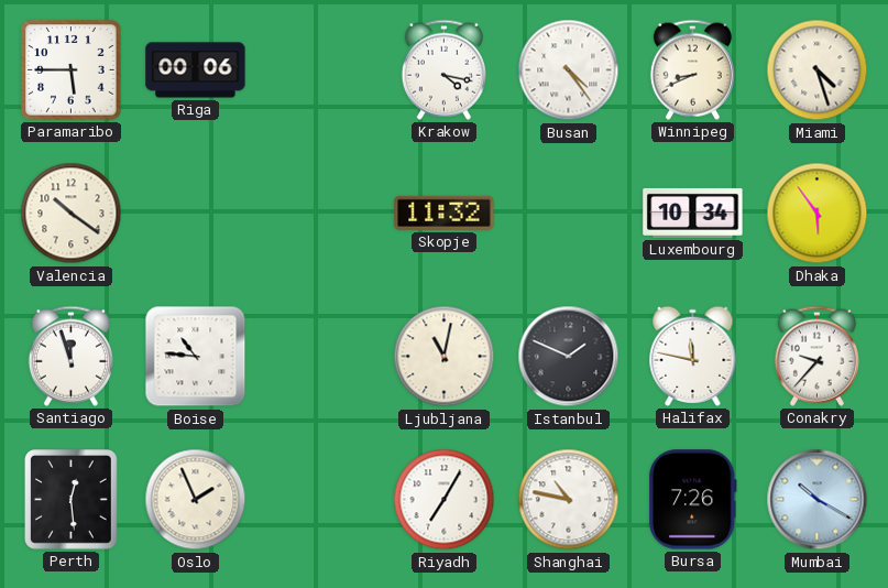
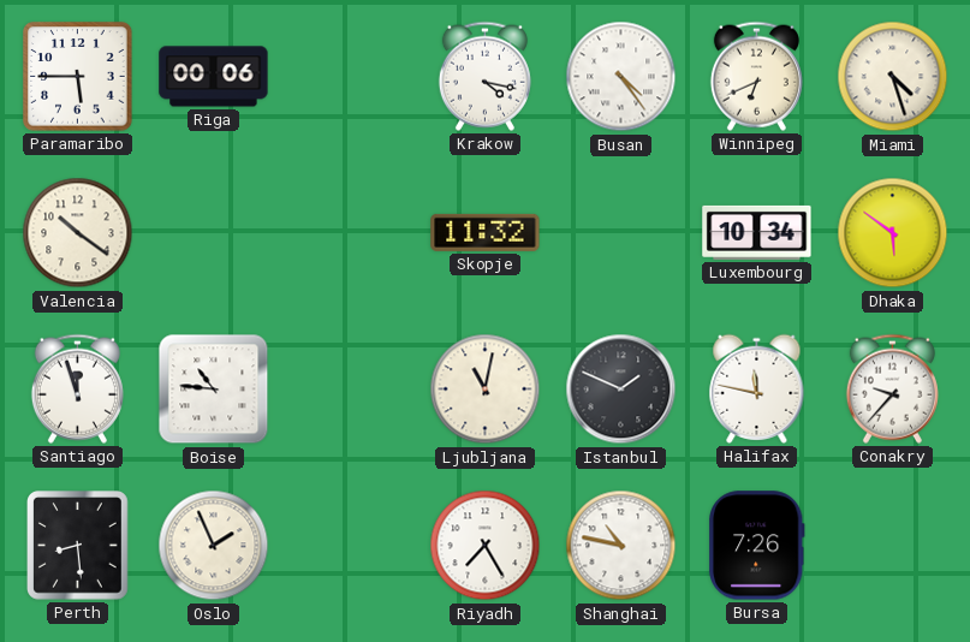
Winnipeg: 8:41 -> 6:41
Dhaka: 5:54 -> 5:51
Perth: 12:29 -> 8:29
Riyadh: 7:05 -> 7:25
Mumbai: 10:20 -> none
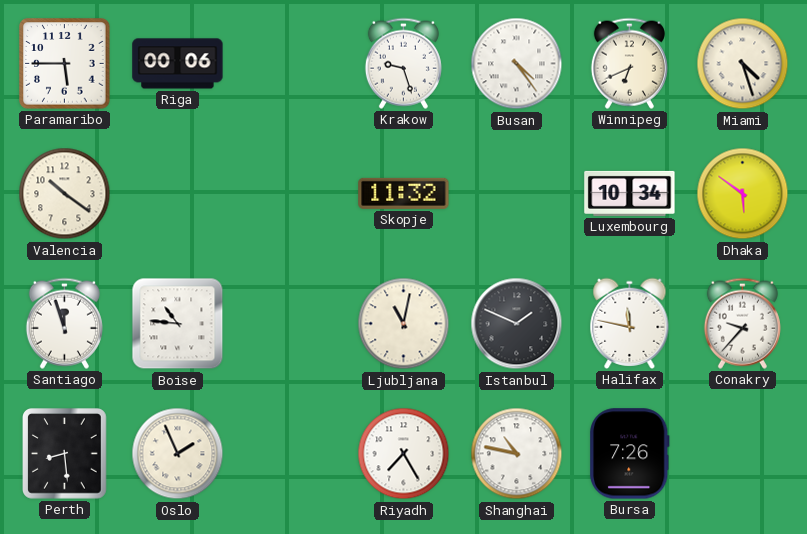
Krakow: 4:17 -> 9:27
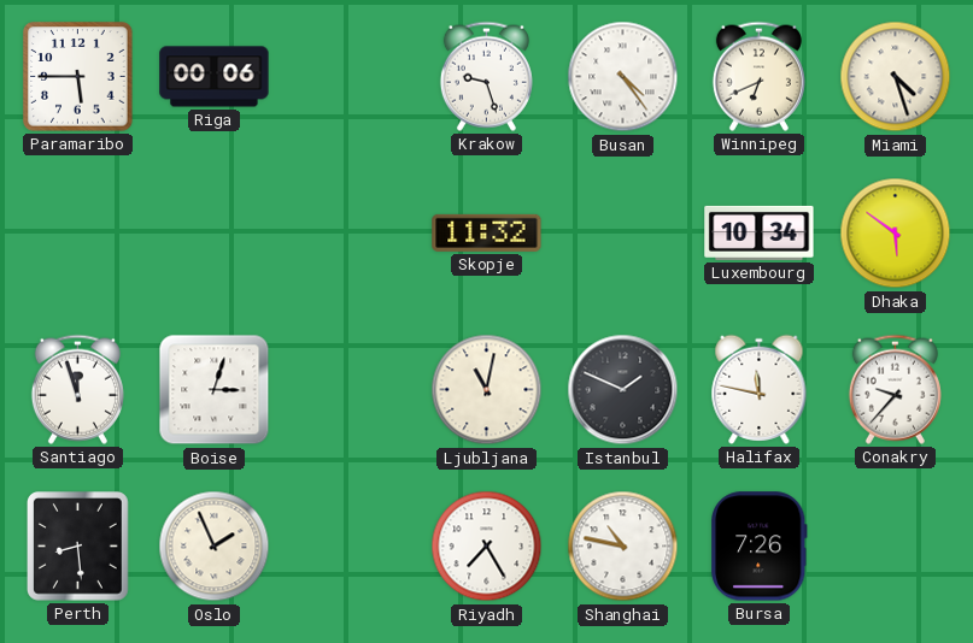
Valencia: 10:21 -> none
Boise: 10:46 -> 3:03
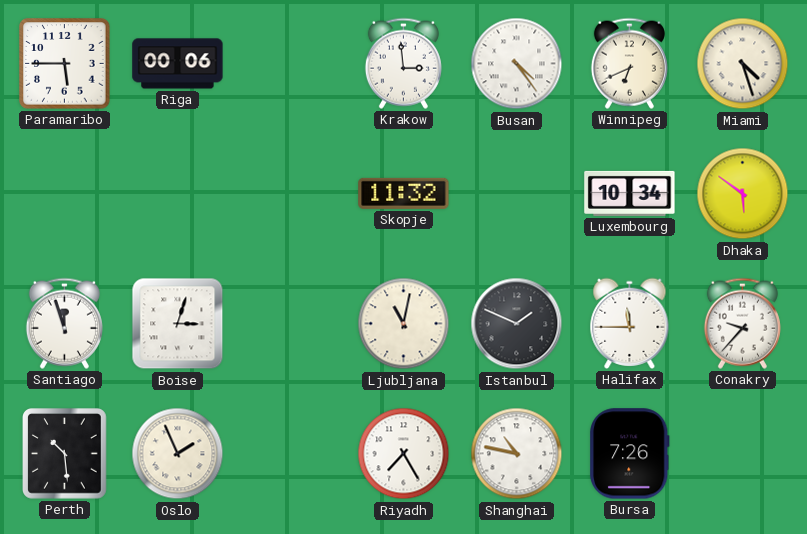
Krakow: 9:27 -> 2:59
Halifax: 11:47 -> 11:45
Perth: 8:29 -> 10:29
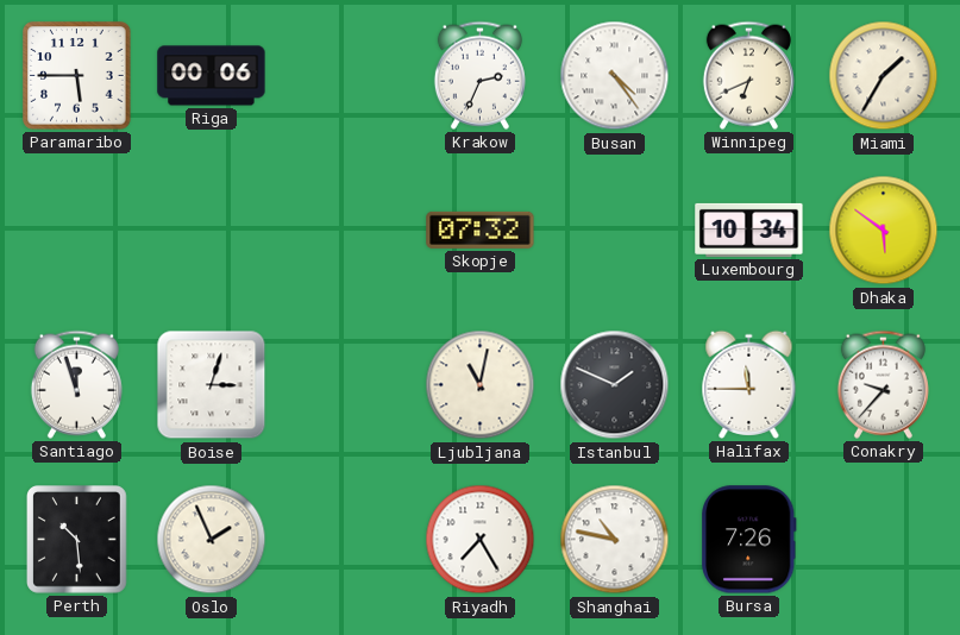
Krakow: 2:59 -> 2:34
Miami: 4:27 -> 1:35
Skopje: 11:32 -> 07:32
